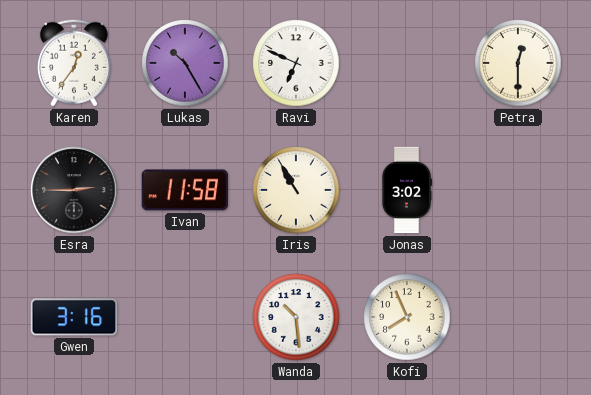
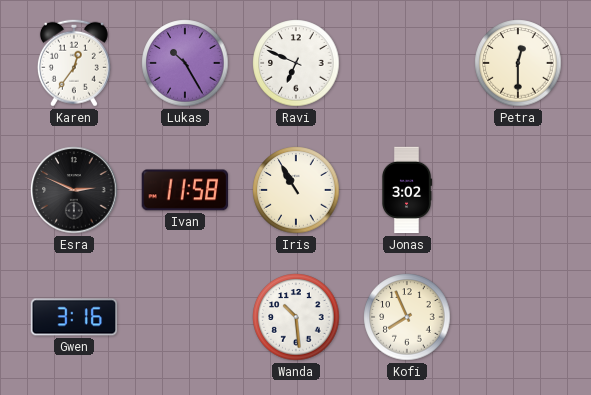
Esra: 2:45 -> 2:49
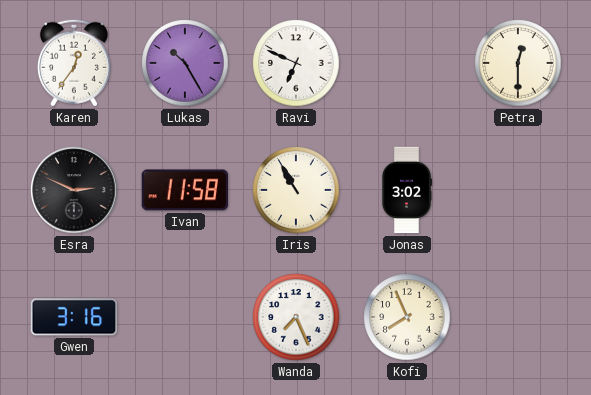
Wanda: 10:29 -> 7:26
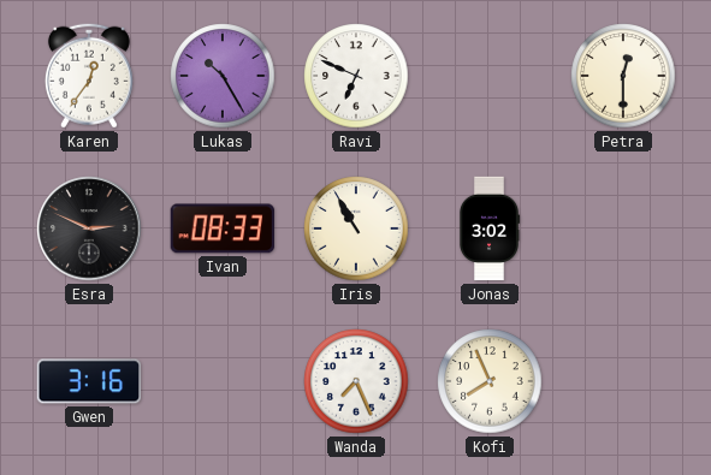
Ivan: 11:58 -> 08:33
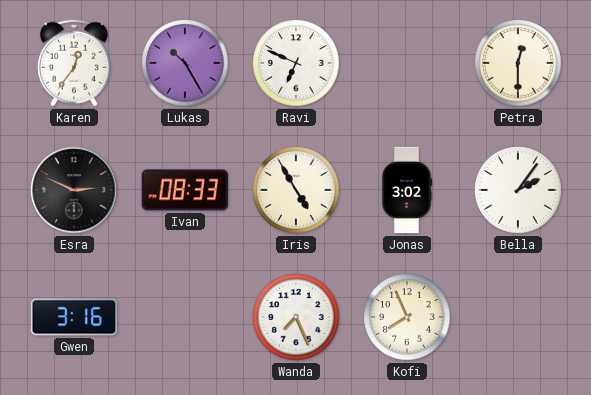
Iris: 10:55 -> 4:55
Bella: none -> 2:06
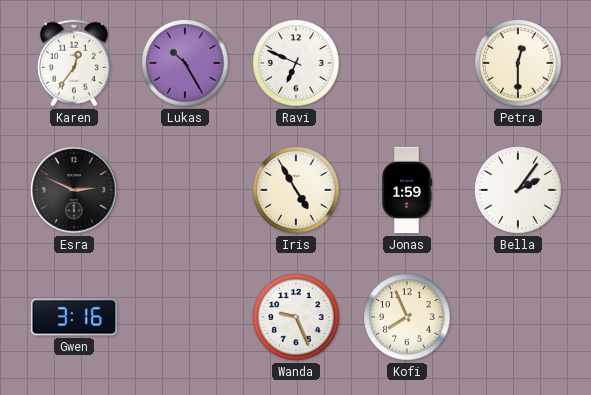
Ivan: 08:33 -> none
Jonas: 3:02 -> 1:59
Wanda: 7:26 -> 9:26
